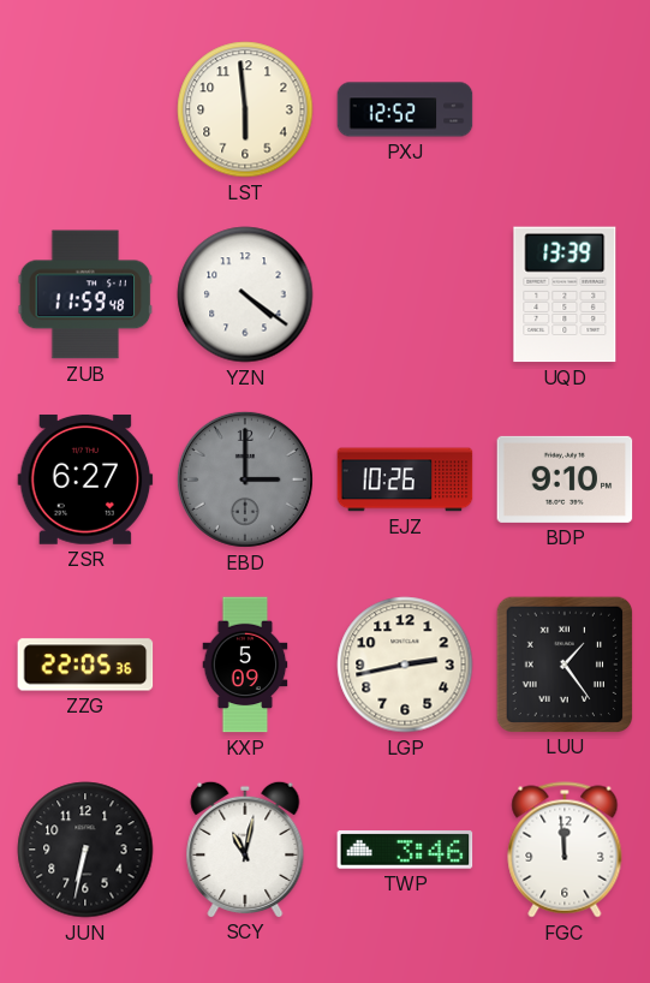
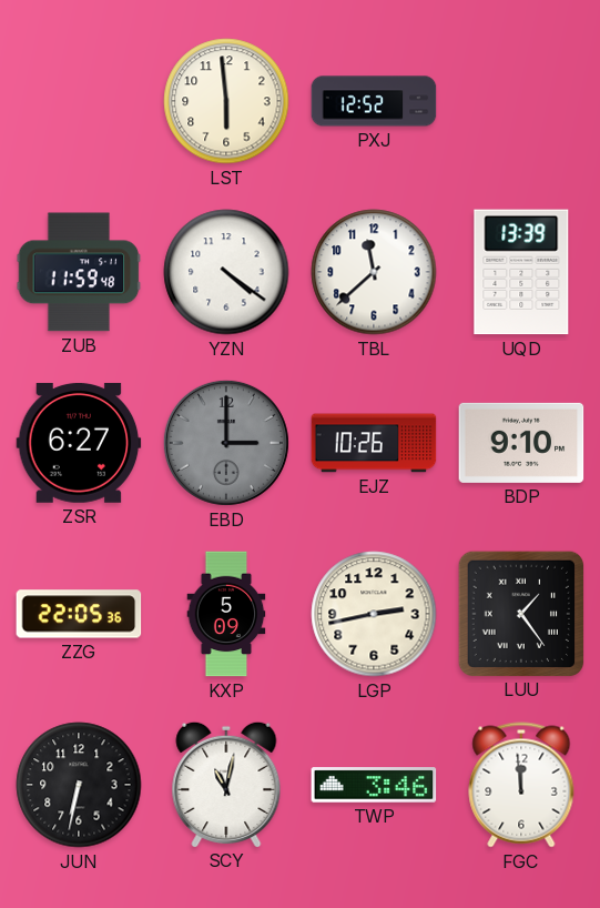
TBL: none -> 11:38
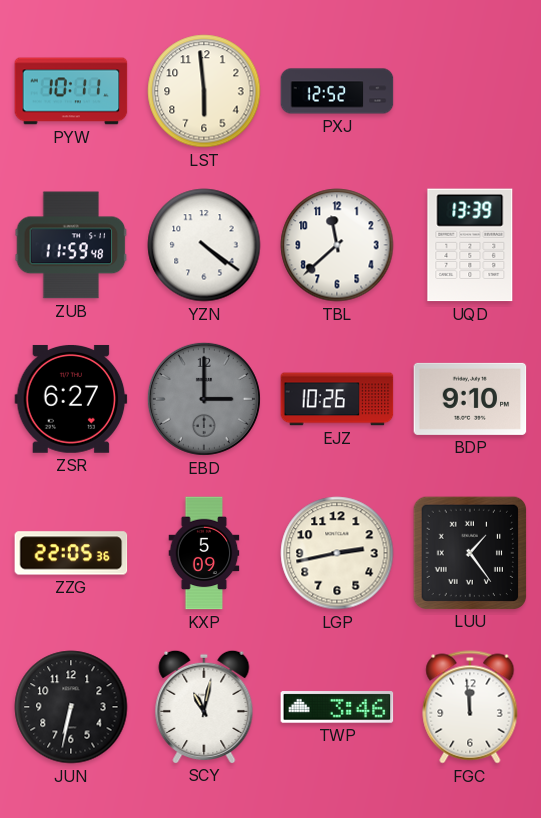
PYW: none -> 10:11
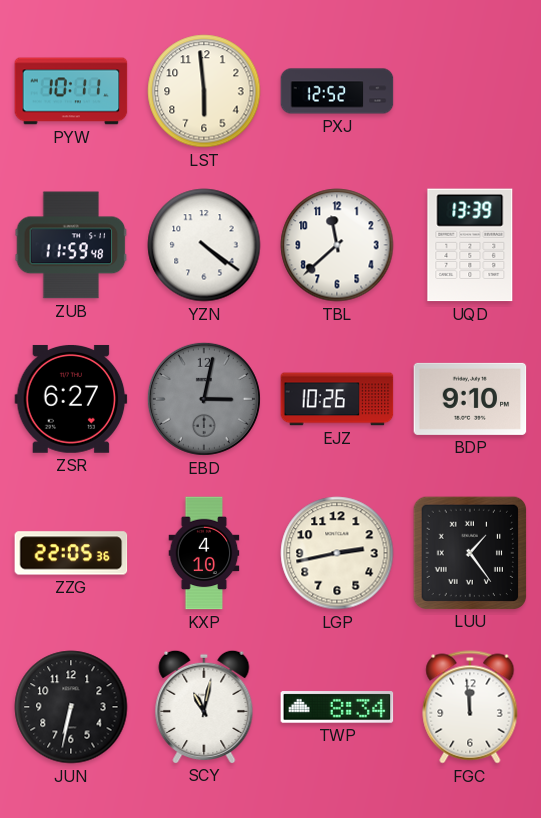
EBD: 3:00 -> 3:02
KXP: 5:09 -> 4:10
TWP: 3:46 -> 8:34
